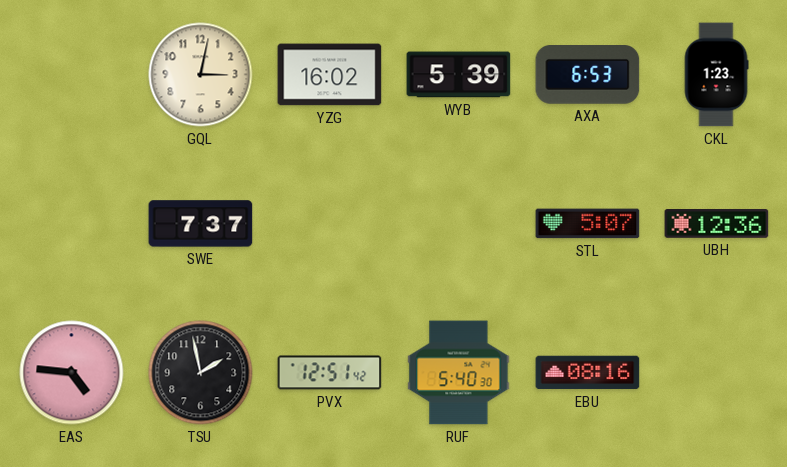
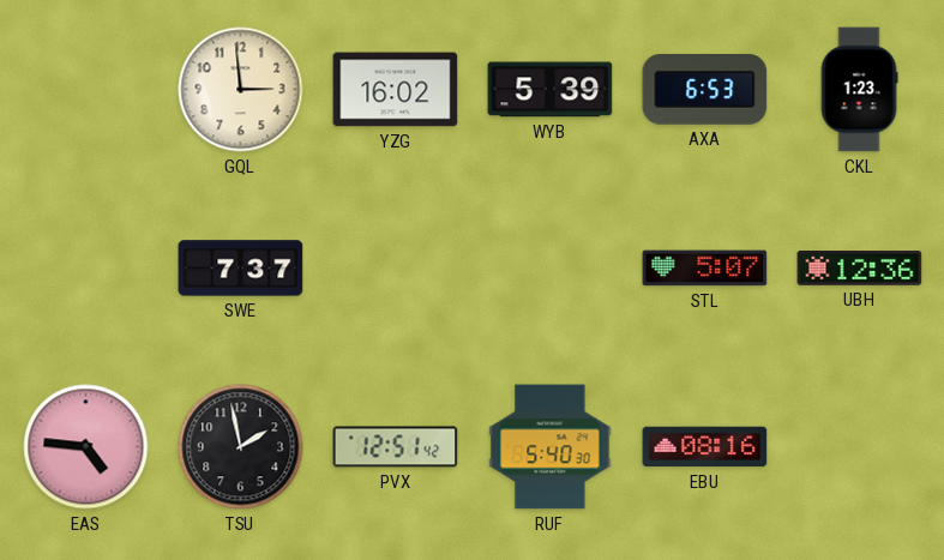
GQL: 3:02 -> 2:59
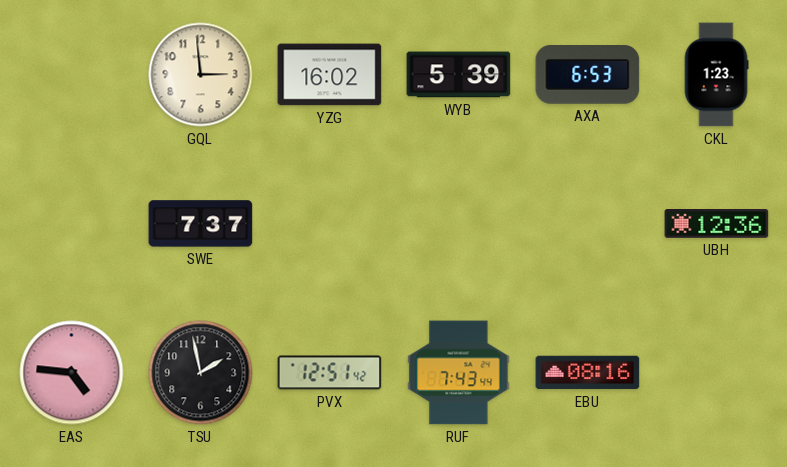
STL: 5:07 -> none
RUF: 5:40 -> 7:43
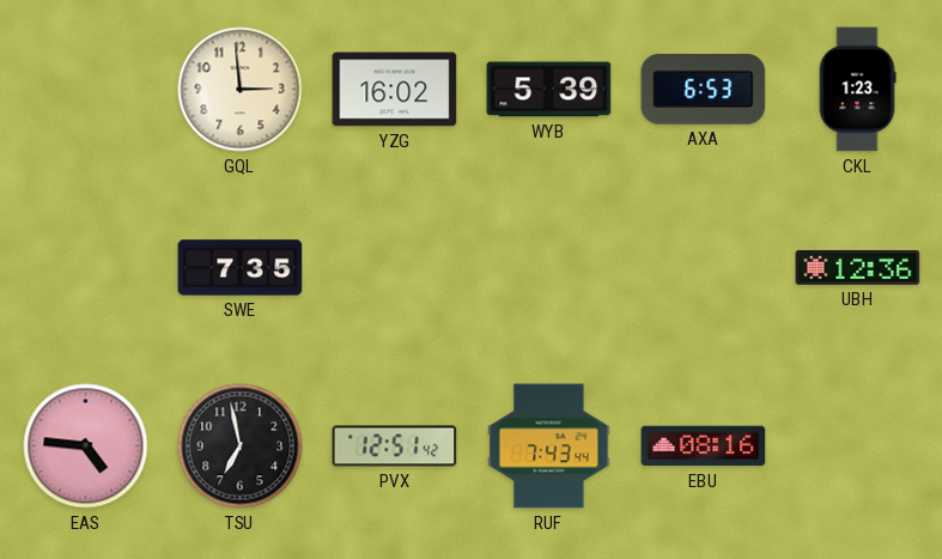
SWE: 7:37 -> 7:35
TSU: 1:58 -> 6:58
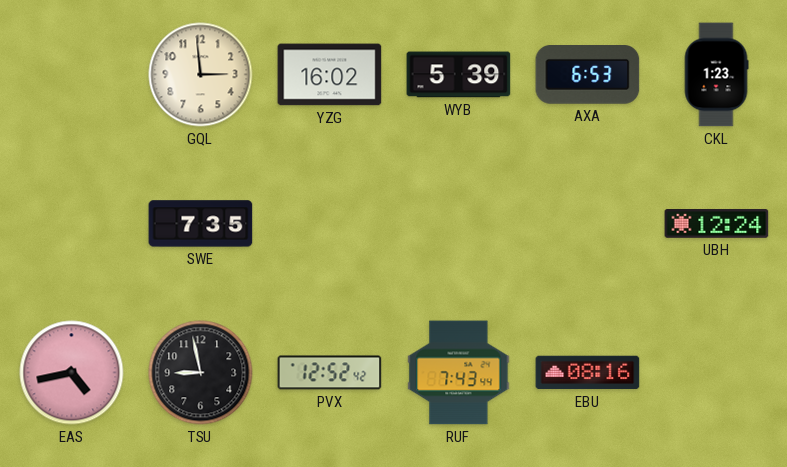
UBH: 12:36 -> 12:24
EAS: 4:46 -> 4:43
TSU: 6:58 -> 8:58
PVX: 12:51 -> 12:52
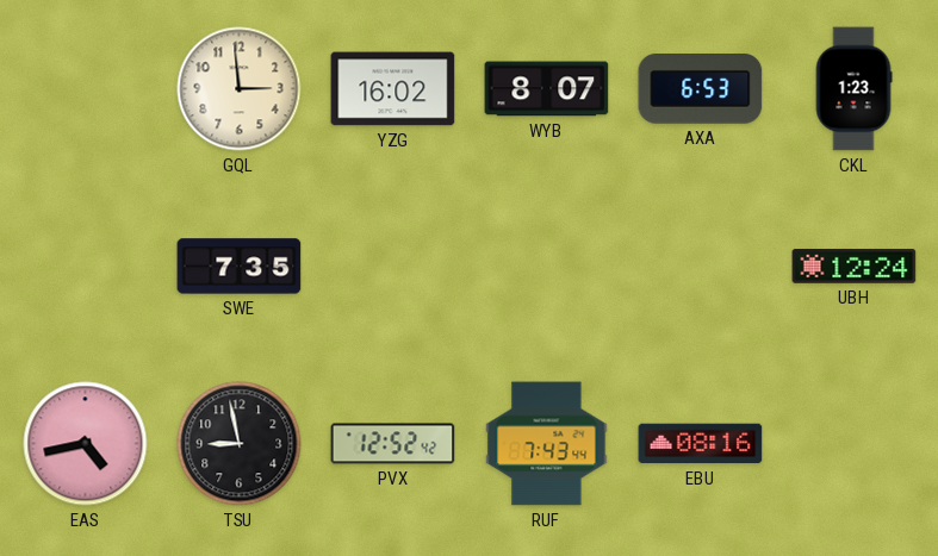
WYB: 5:39 -> 8:07
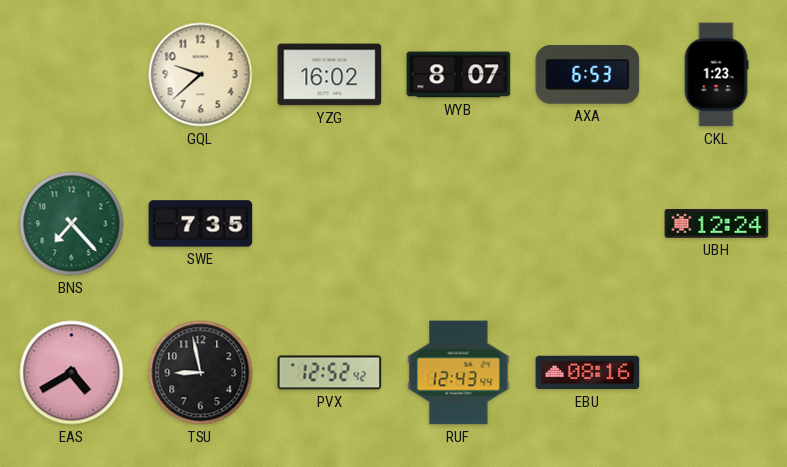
GQL: 2:59 -> 9:38
BNS: none -> 7:23
EAS: 4:43 -> 4:40
RUF: 7:43 -> 12:43
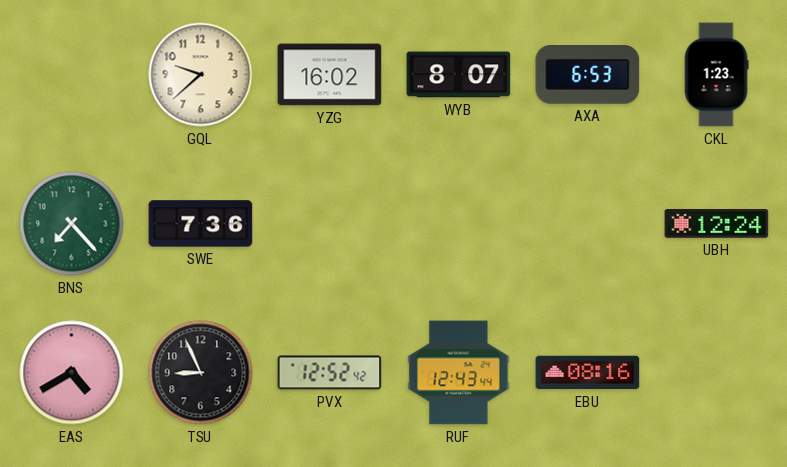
SWE: 7:35 -> 7:36
TSU: 8:58 -> 8:56
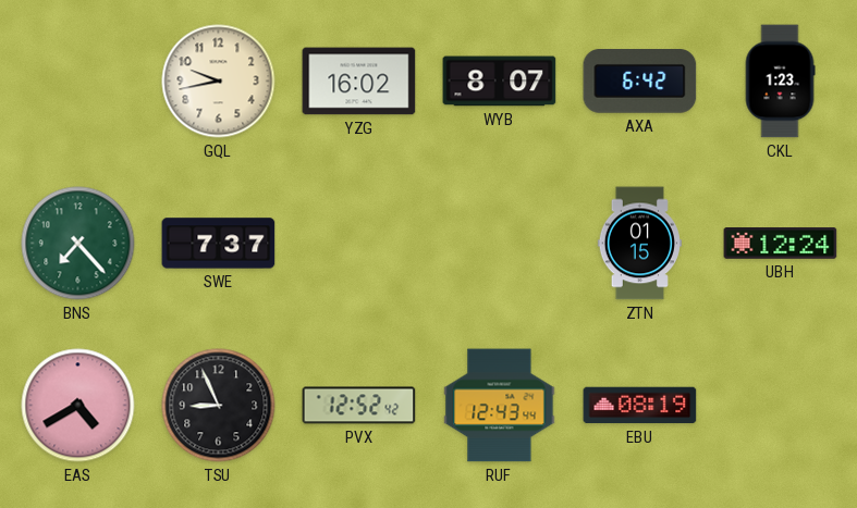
GQL: 9:38 -> 9:43
AXA: 6:53 -> 6:42
SWE: 7:36 -> 7:37
ZTN: none -> 01:15
EBU: 08:16 -> 08:19
